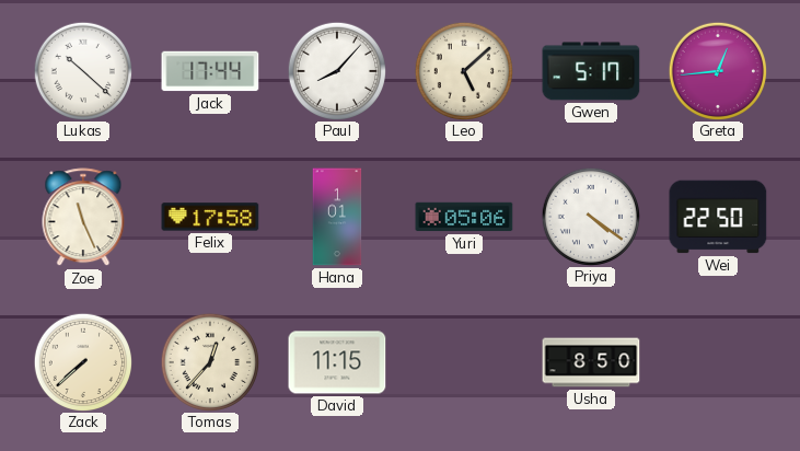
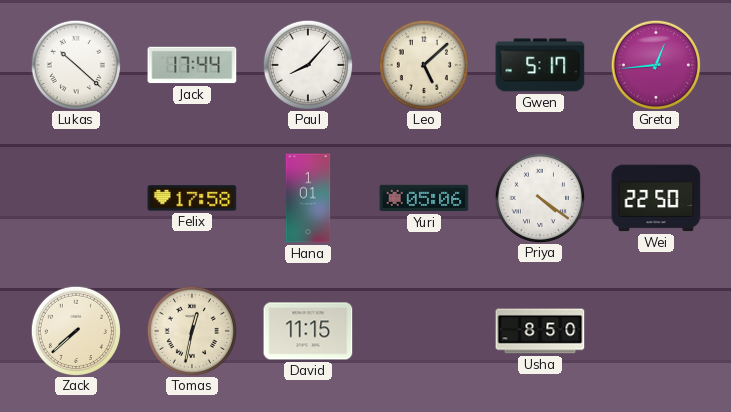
Zoe: 11:26 -> none
Tomas: 12:37 -> 12:32
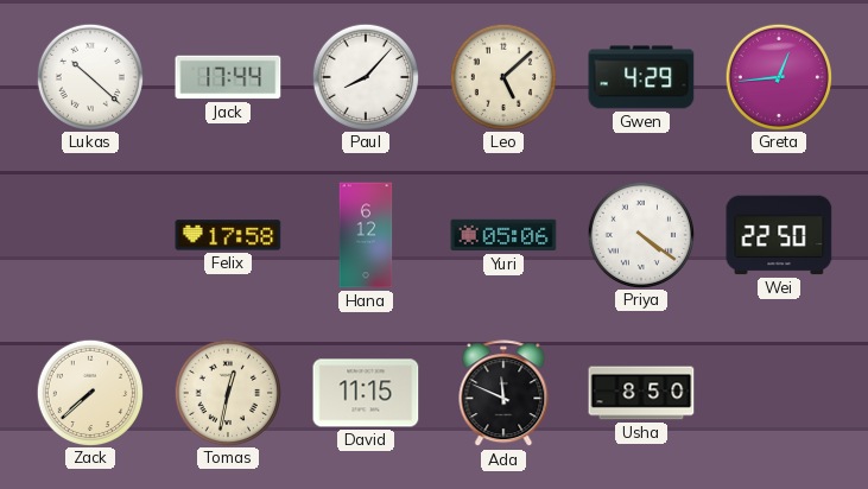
Gwen: 5:17 -> 4:29
Hana: 1:01 -> 6:12
Ada: none -> 11:49
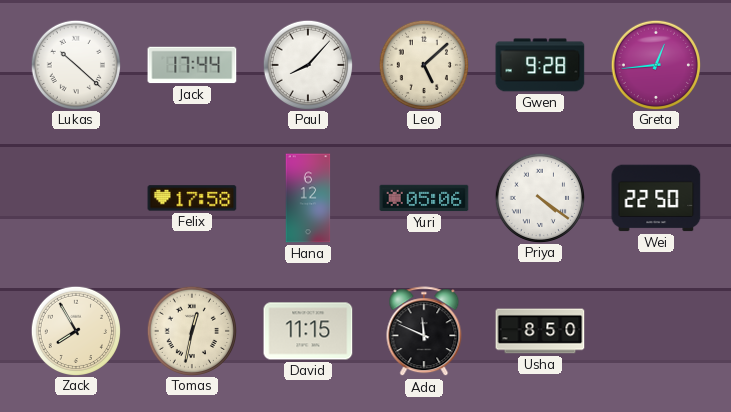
Gwen: 4:29 -> 9:28
Zack: 7:38 -> 7:55
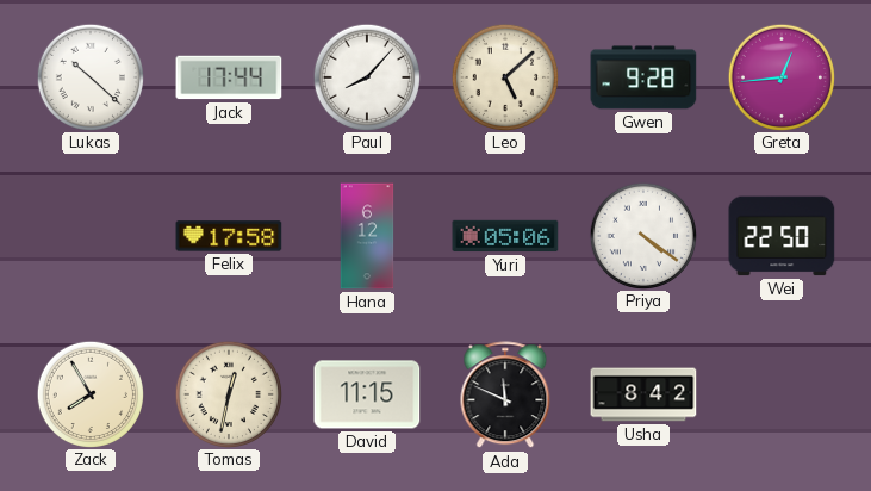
Usha: 8:50 -> 8:42
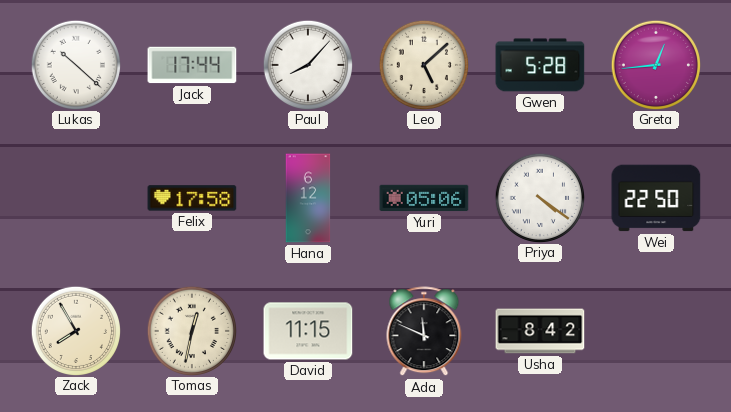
Gwen: 9:28 -> 5:28
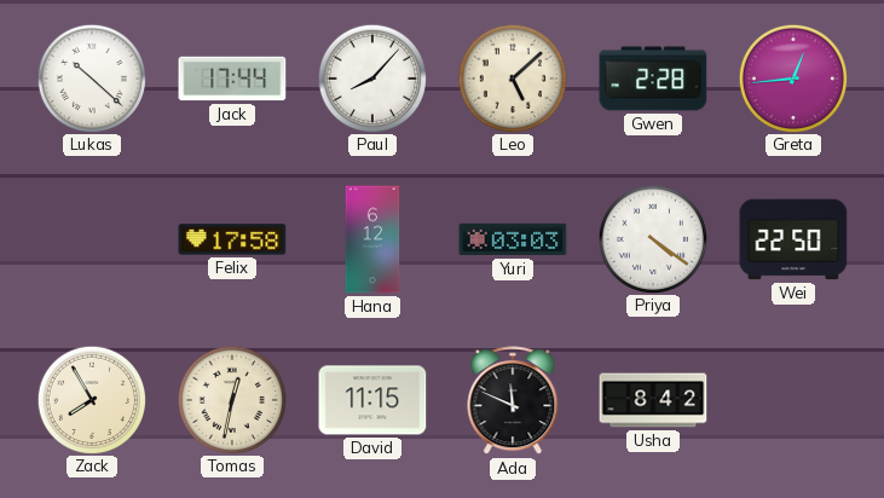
Gwen: 5:28 -> 2:28
Yuri: 05:06 -> 03:03
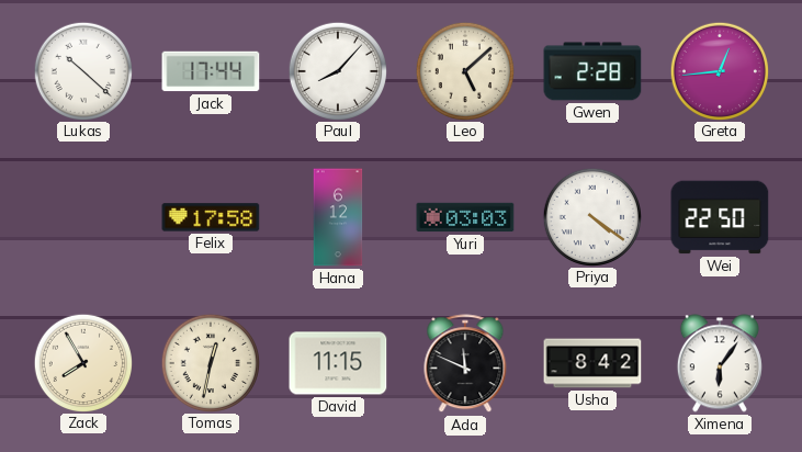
Ximena: none -> 6:06
